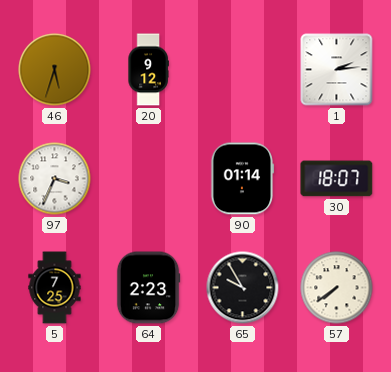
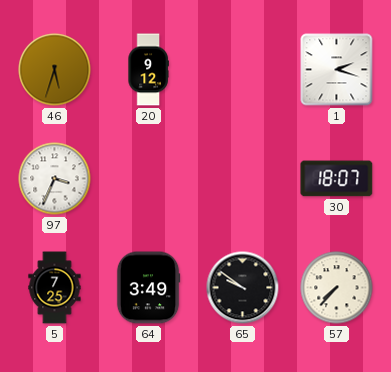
1: 2:14 -> 2:18
90: 01:14 -> none
64: 2:23 -> 3:49
65: 9:55 -> 9:51
57: 7:39 -> 7:37
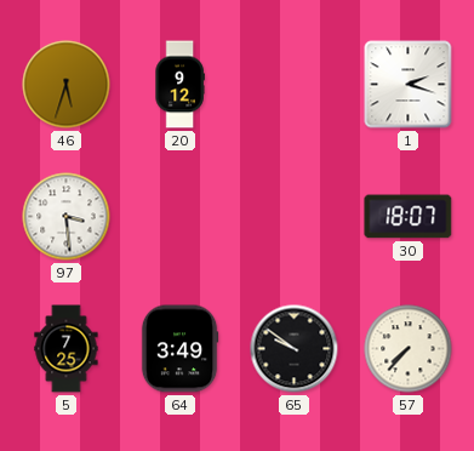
97: 3:34 -> 3:29
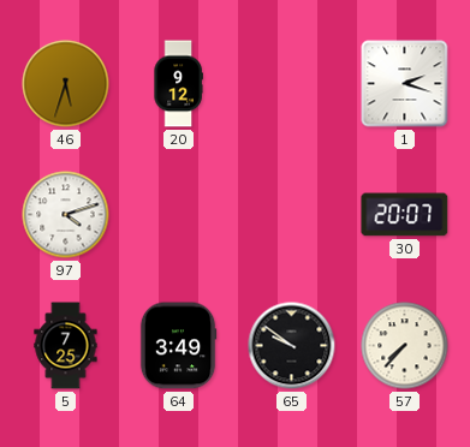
97: 3:29 -> 4:12
30: 18:07 -> 20:07
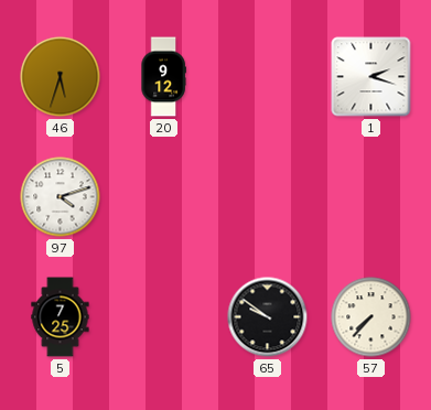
30: 20:07 -> none
64: 3:49 -> none
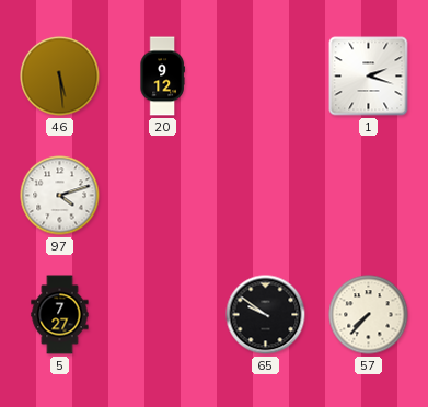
46: 5:33 -> 5:29
5: 7:25 -> 7:27
